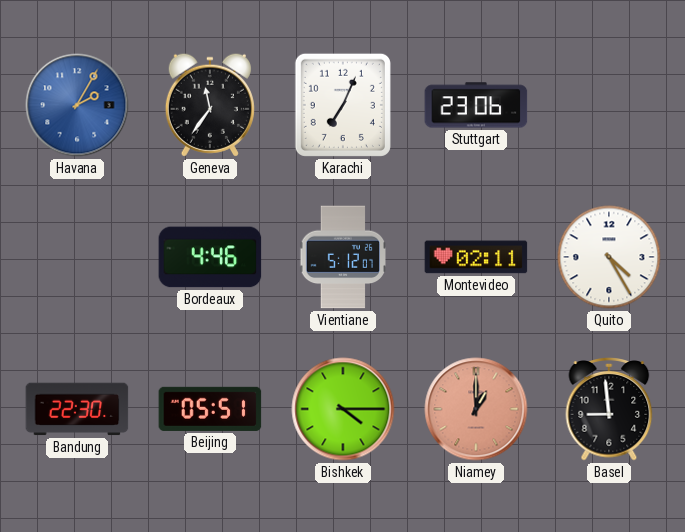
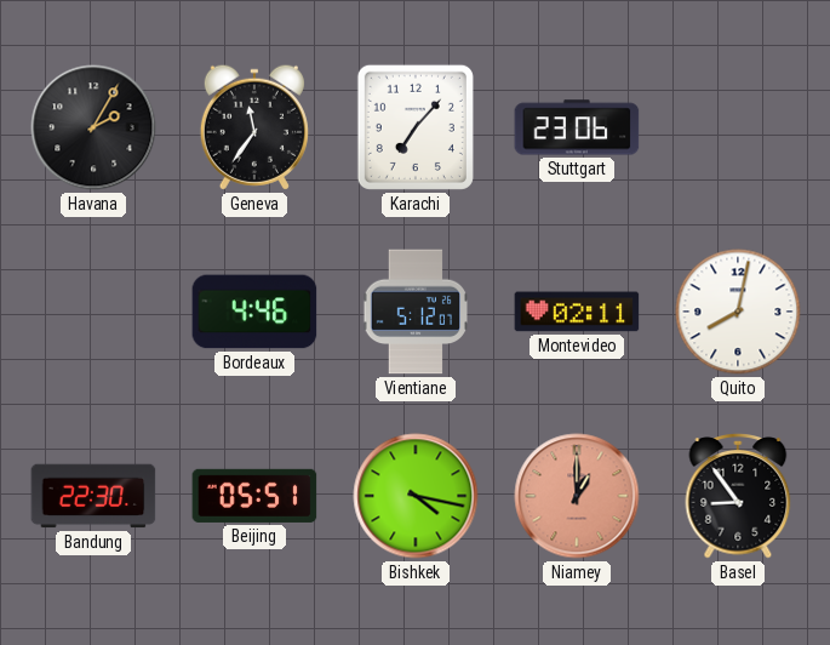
Havana dial: blue -> black
Karachi: 7:04 -> 7:07
Quito: 4:25 -> 8:02
Bishkek: 4:15 -> 4:17
Basel: 8:59 -> 8:54
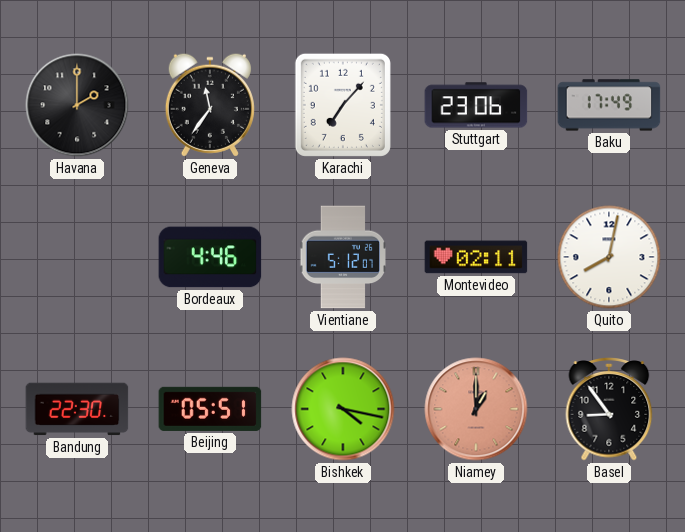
Havana: 2:05 -> 2:00
Baku: none -> 17:49
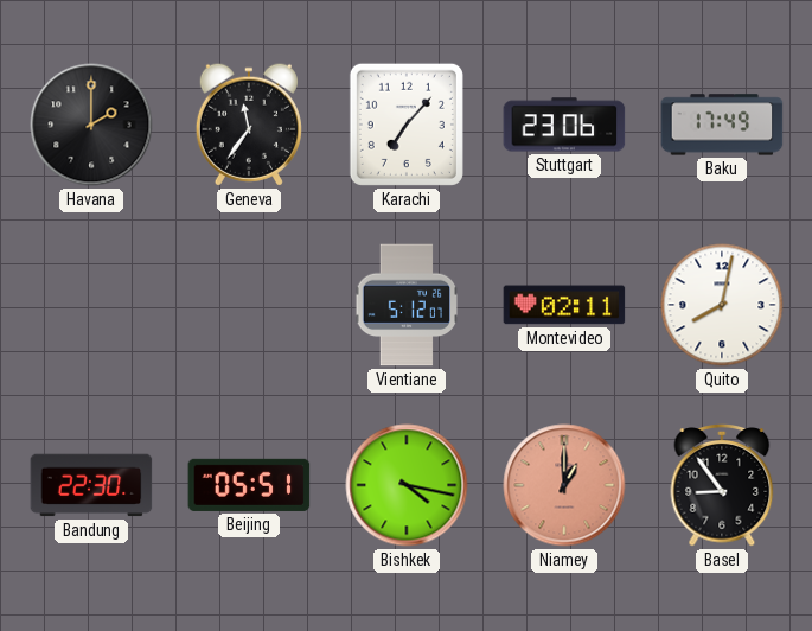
Bordeaux: 4:46 -> none
